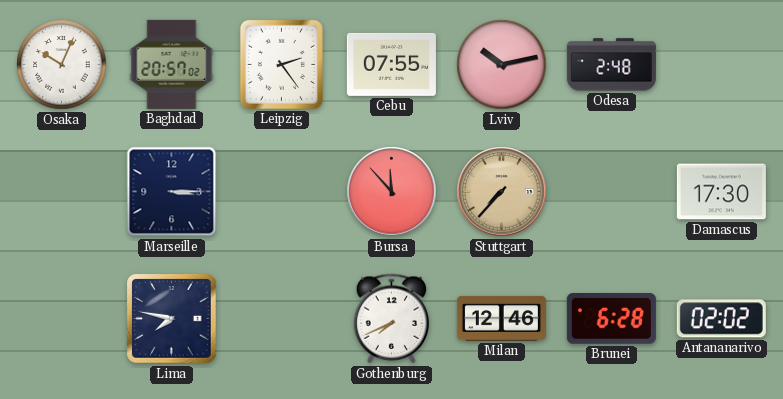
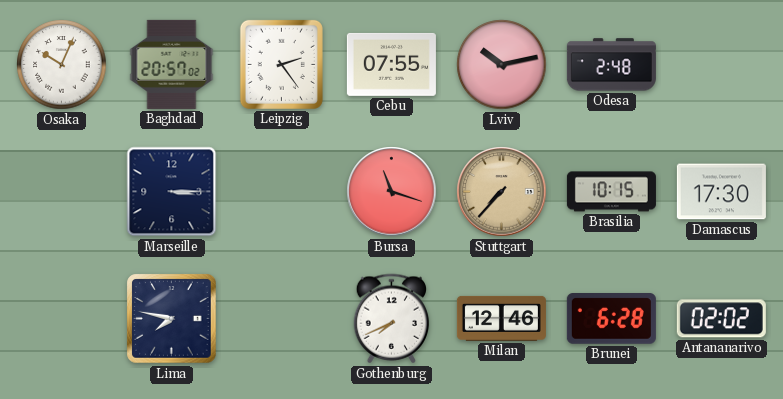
Bursa: 11:53 -> 11:18
Brasilia: none -> 10:15
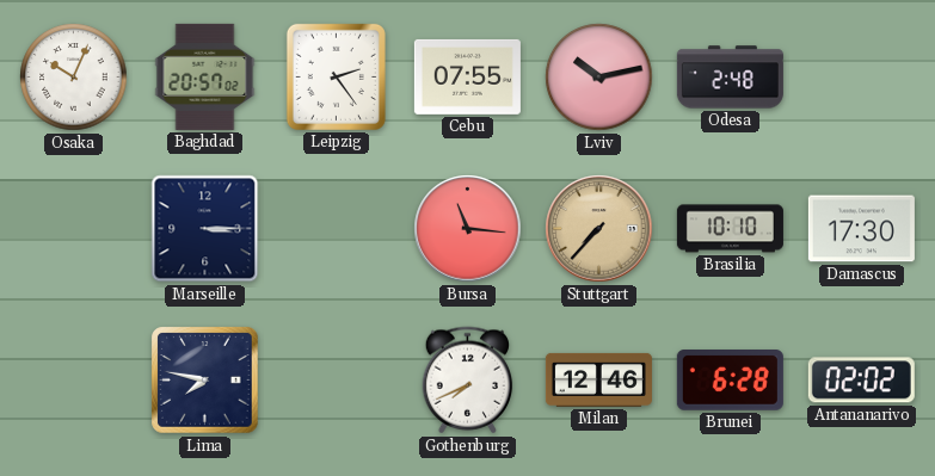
Bursa: 11:18 -> 11:16
Brasilia: 10:15 -> 10:10
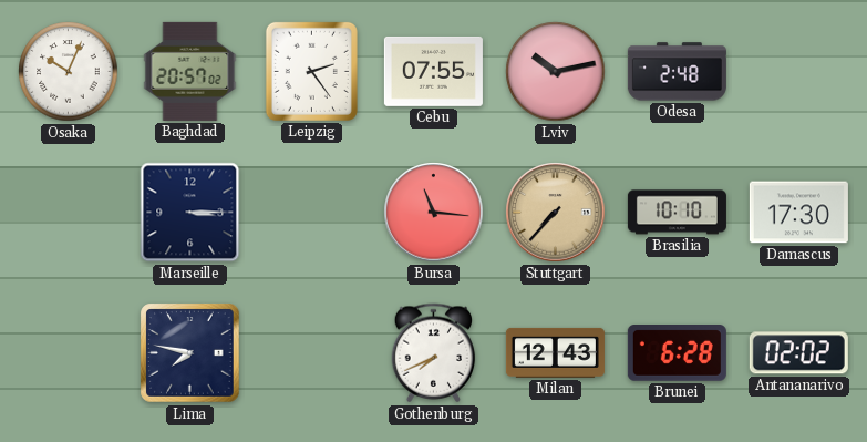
Milan: 12:46 -> 12:43
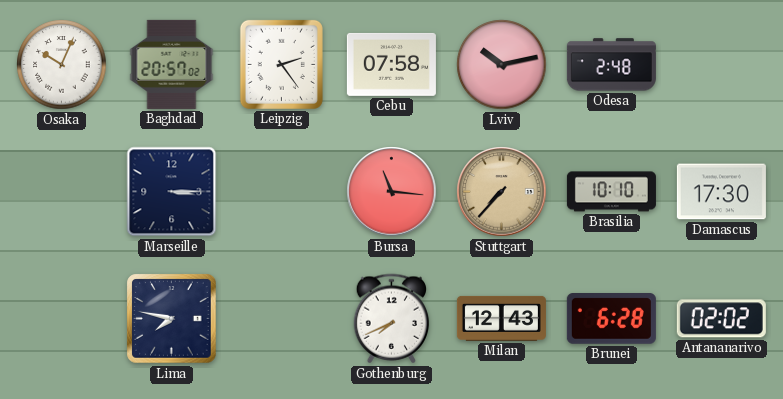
Cebu: 07:55 -> 07:58
